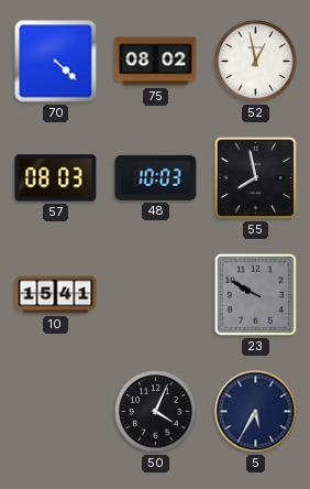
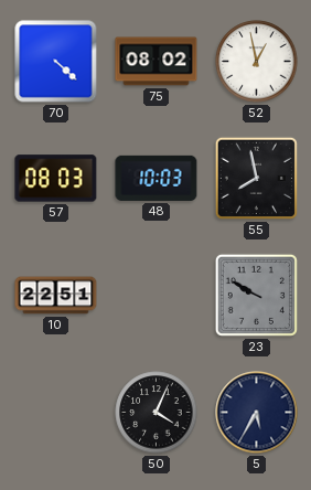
10: 15:41 -> 22:51
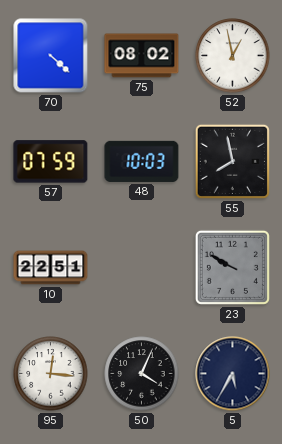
57: 08:03 -> 07:59
95: none -> 12:16
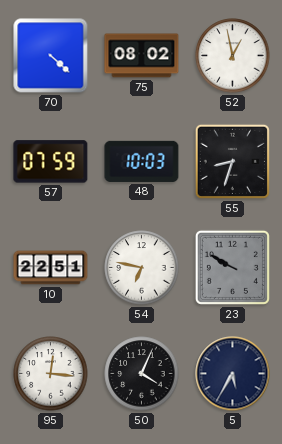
55: 7:58 -> 8:33
54: none -> 6:47
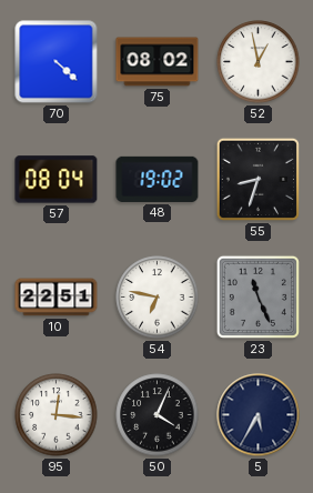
57: 07:59 -> 08:04
48: 10:03 -> 19:02
23: 9:50 -> 11:26
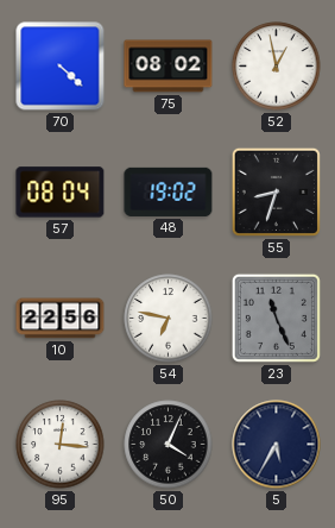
10: 22:51 -> 22:56
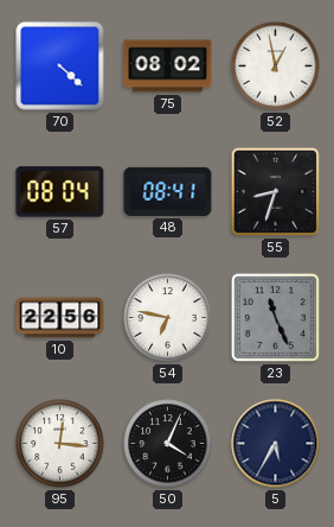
48: 19:02 -> 08:41
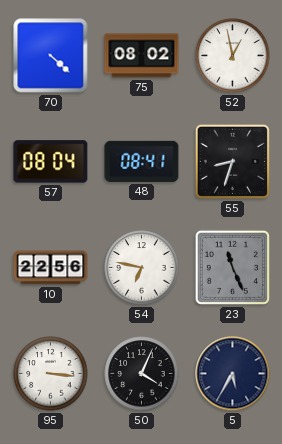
95: 12:16 -> 3:16
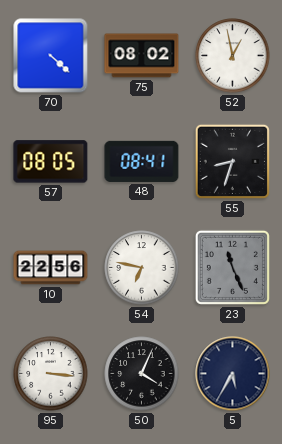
57: 08:04 -> 08:05
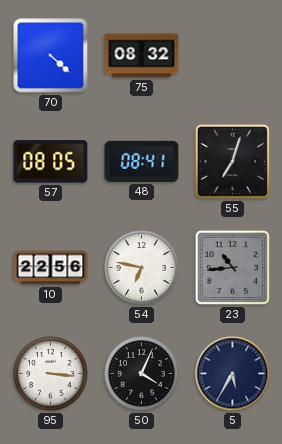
75: 08:02 -> 08:32
52: 12:58 -> none
55: 8:33 -> 7:03
23: 11:26 -> 10:44
